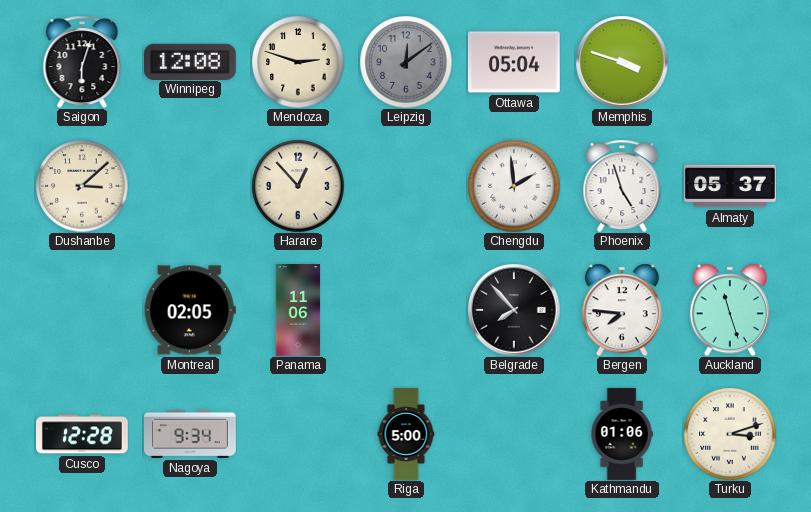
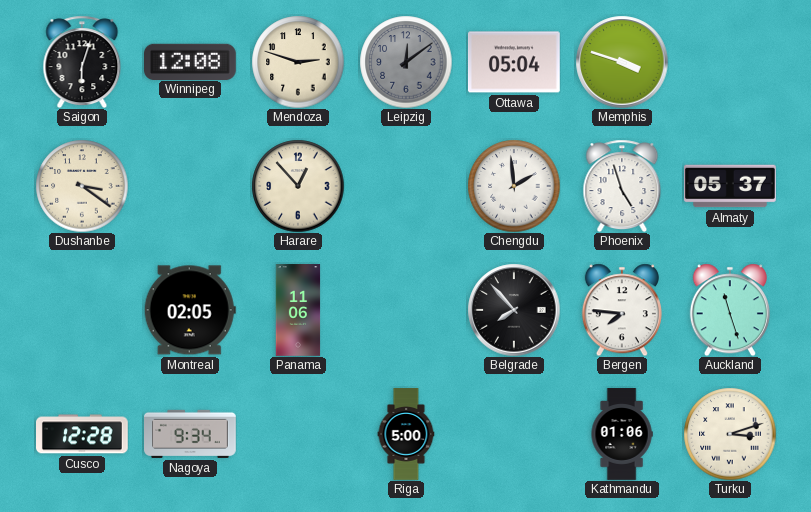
Dushanbe: 3:08 -> 3:21
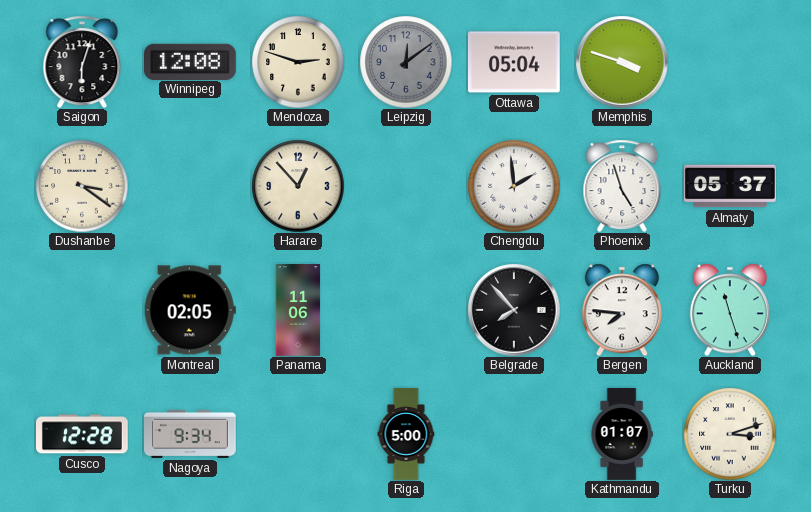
Kathmandu: 01:06 -> 01:07
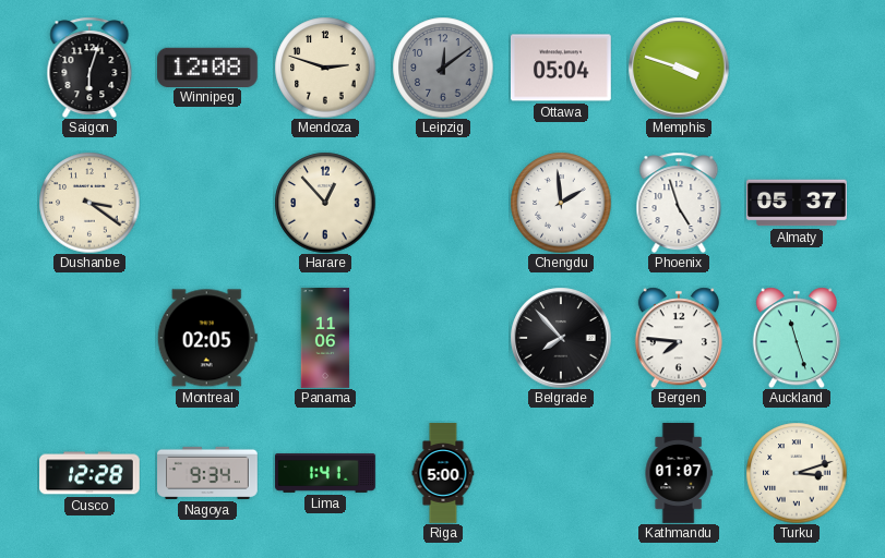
Lima: none -> 1:41
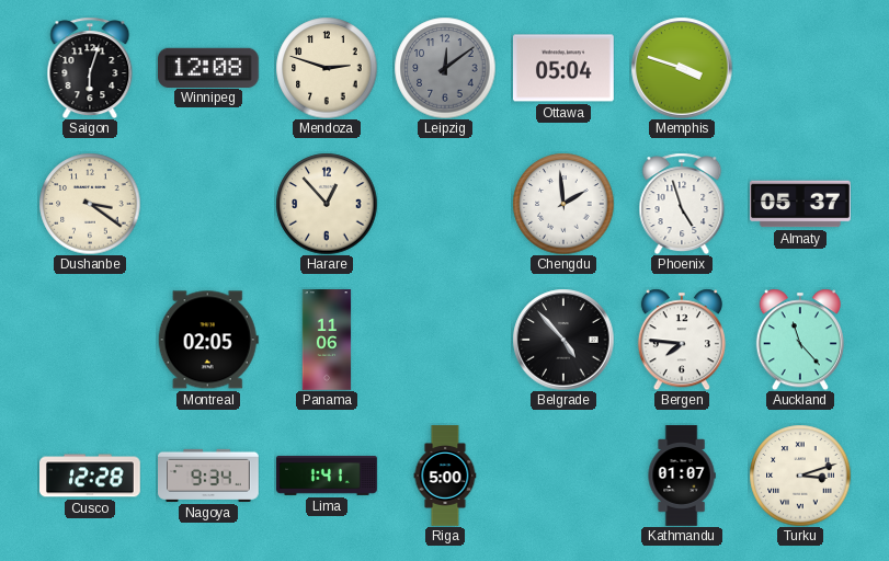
Belgrade: 7:53 -> 4:53
Auckland: 11:27 -> 11:23
